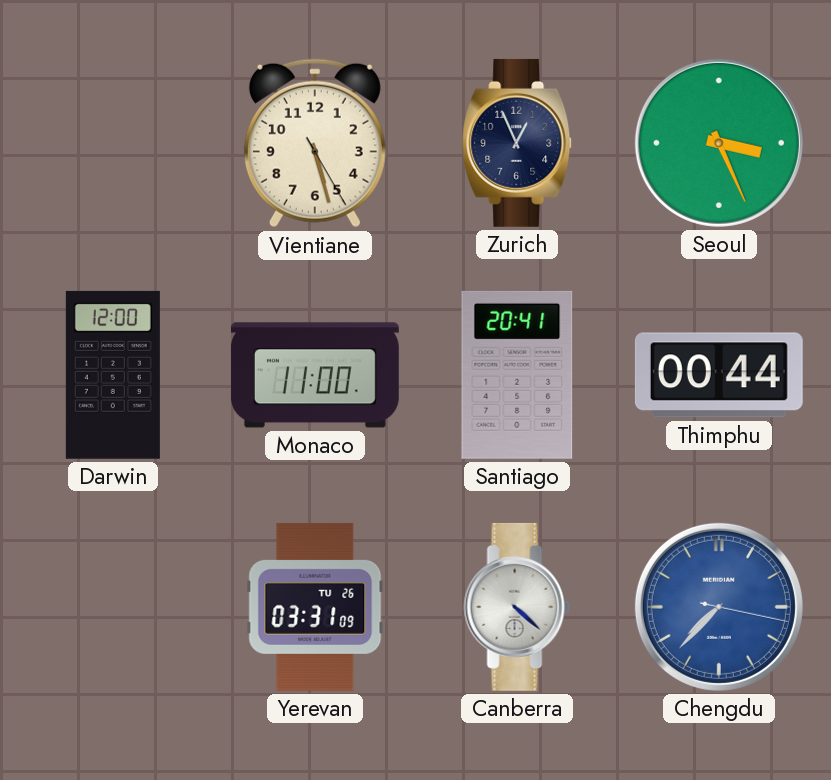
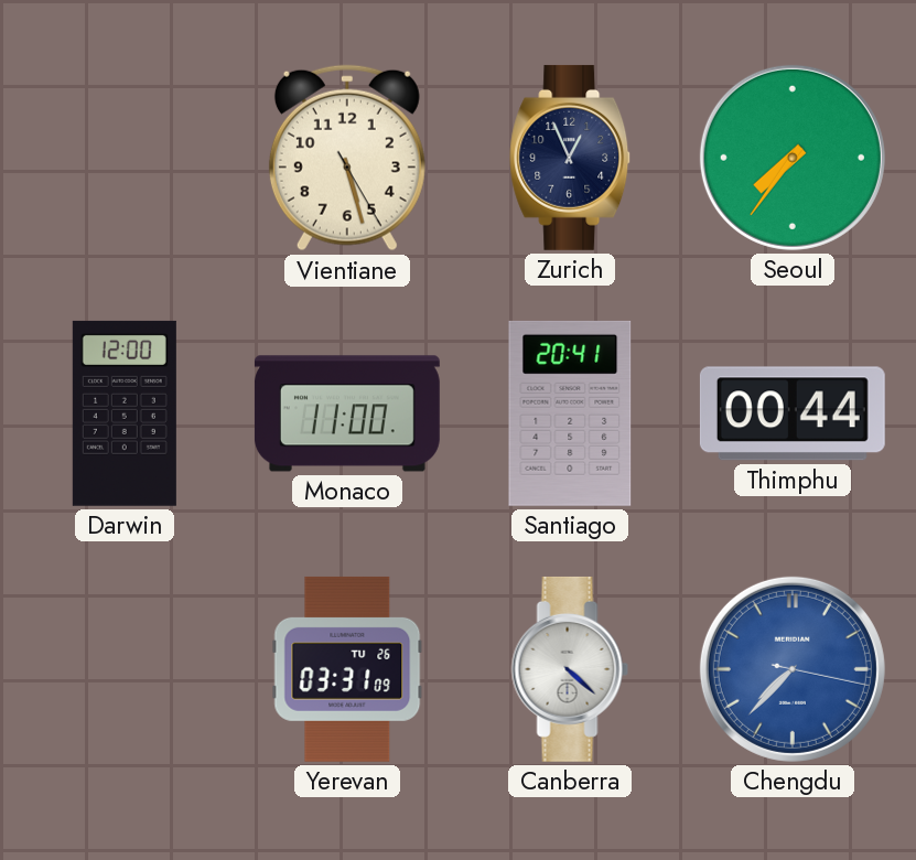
Seoul: 3:26 -> 7:36
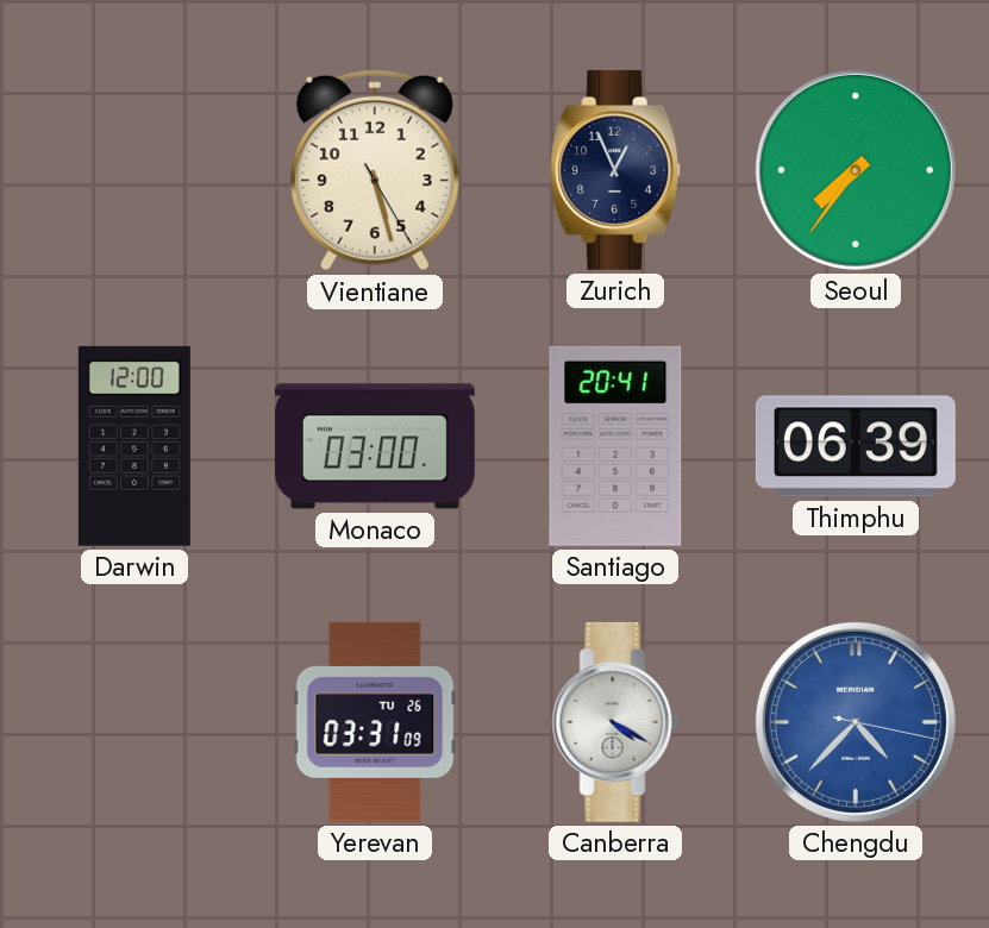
Monaco: 11:00 -> 03:00
Thimphu: 00:44 -> 06:39
Canberra: 4:22 -> 4:20
Chengdu: 7:37 -> 4:37
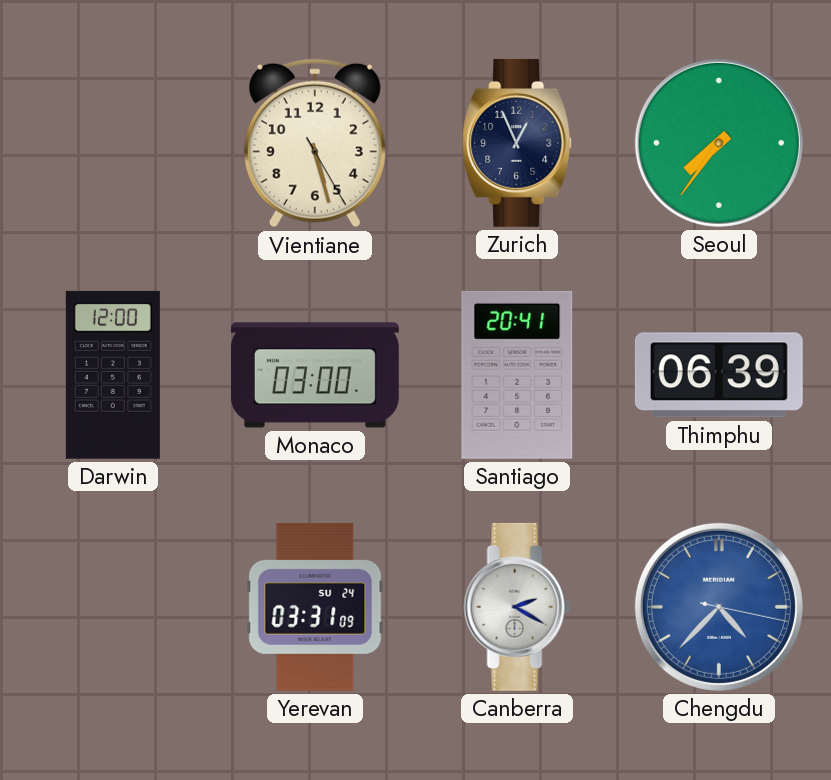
Yerevan date: TU 26 -> SU 24
Canberra: 4:20 -> 2:20
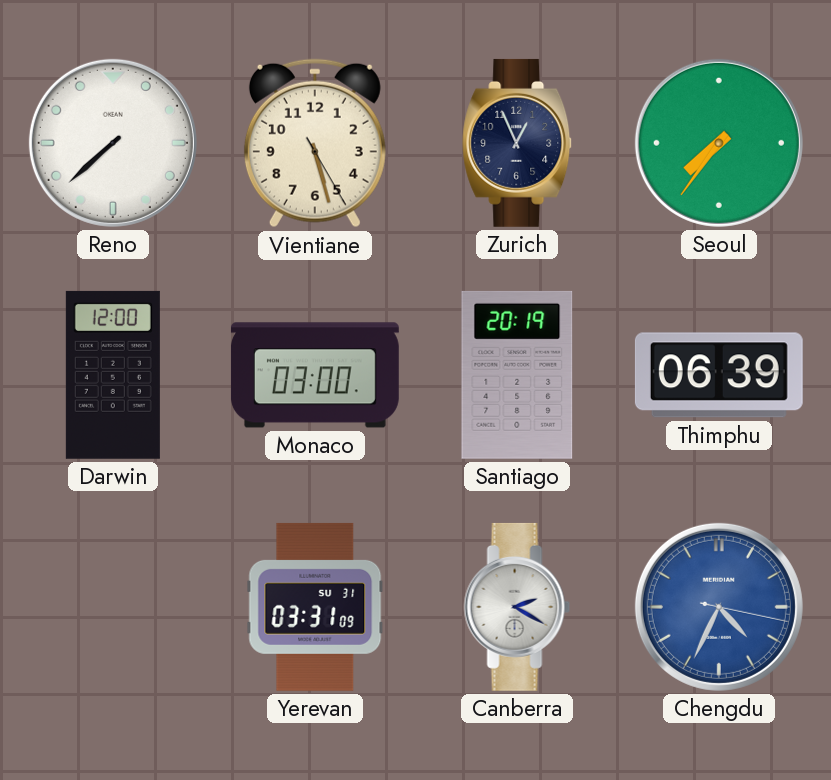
Reno: none -> 7:38
Santiago: 20:41 -> 20:19
Yerevan date: SU 24 -> SU 31
Chengdu: 4:37 -> 4:34
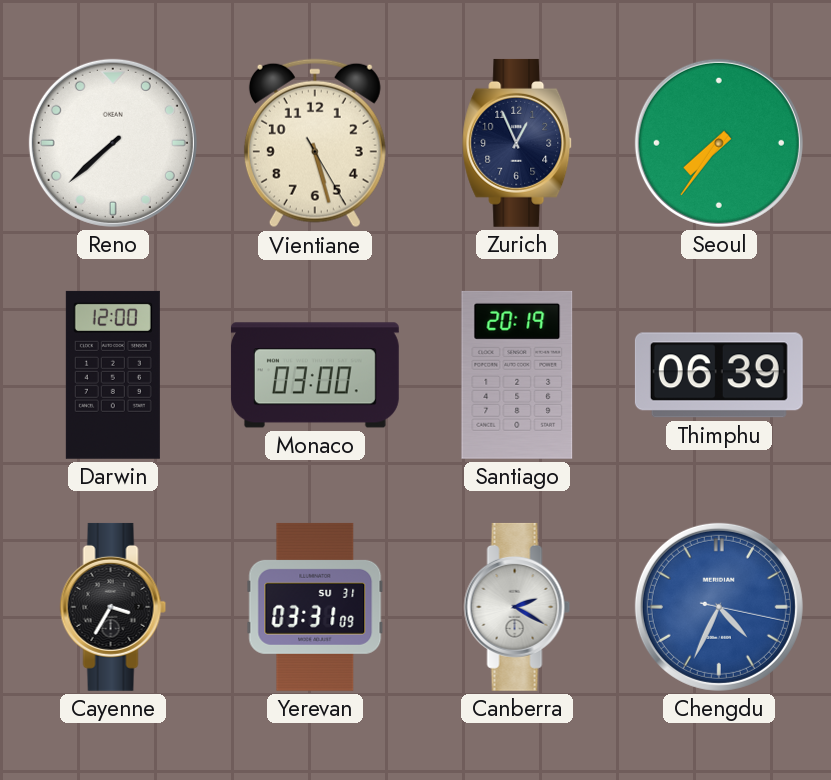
Cayenne: none -> 3:35
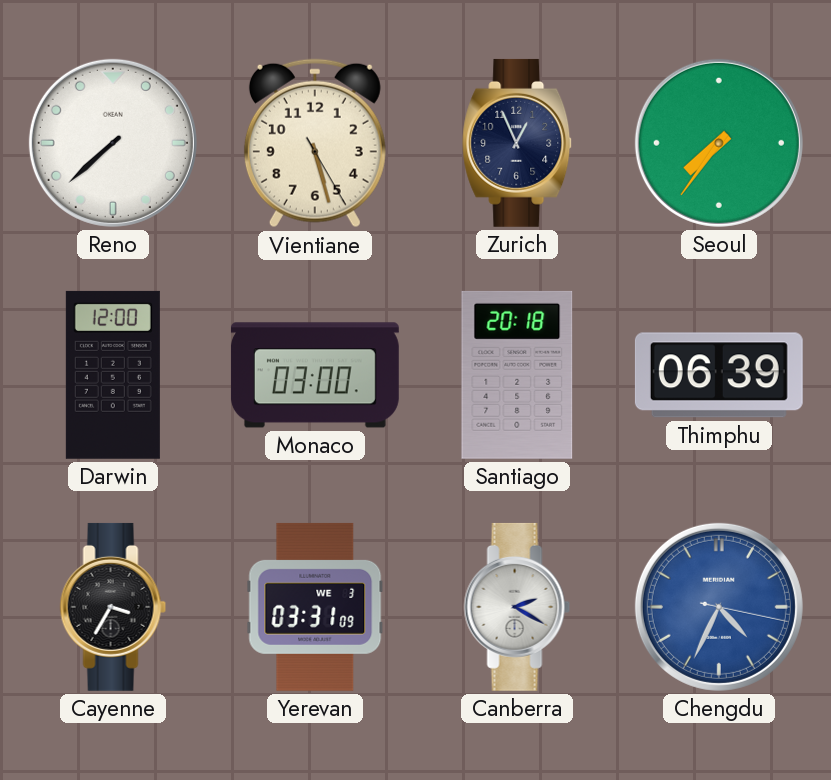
Santiago: 20:19 -> 20:18
Yerevan date: SU 31 -> WE 3
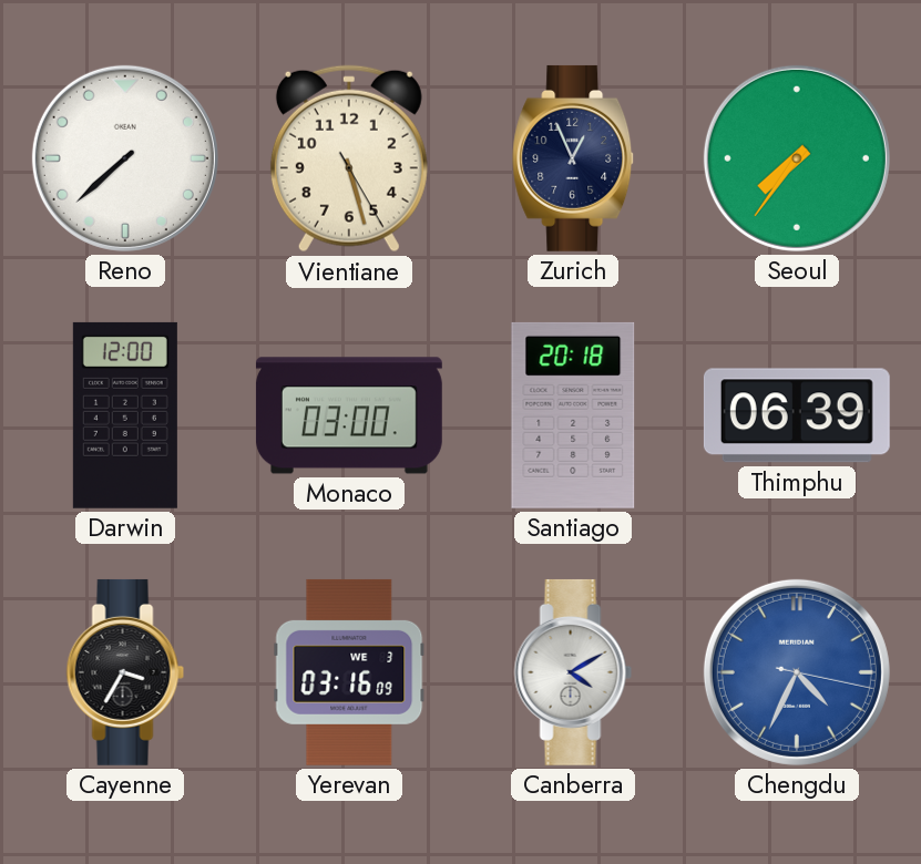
Yerevan: 03:31 -> 03:16
Canberra: 2:20 -> 4:10
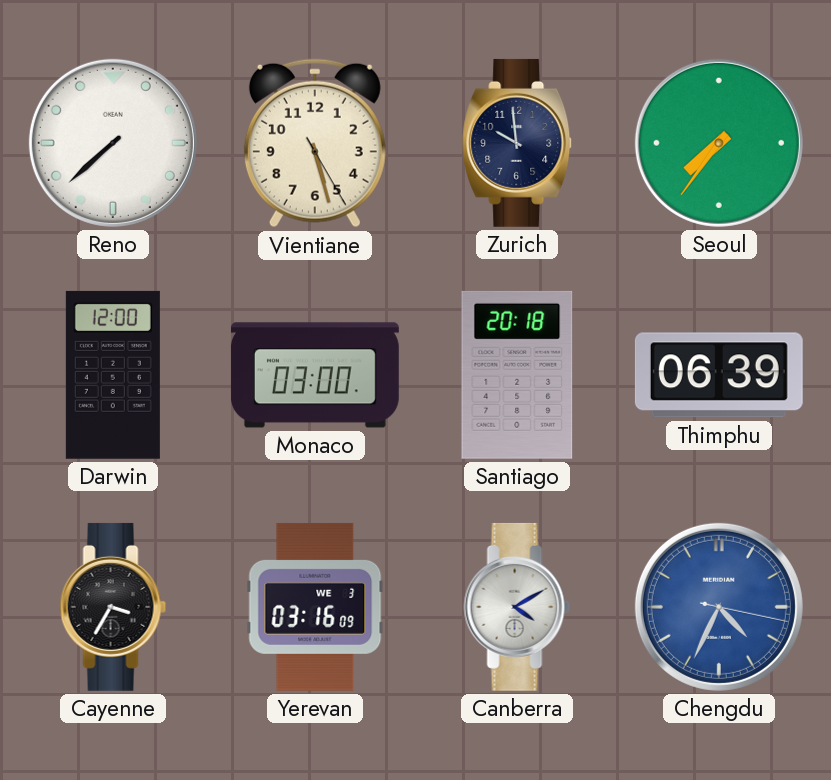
Zurich: 12:56 -> 9:59
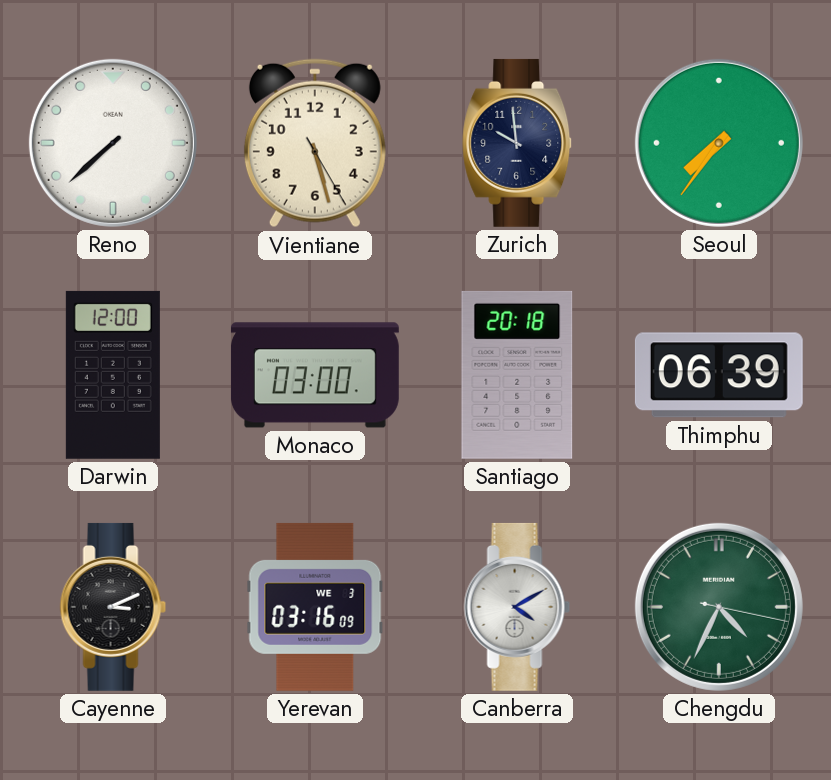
Cayenne: 3:35 -> 3:11
Chengdu dial: blue -> green
